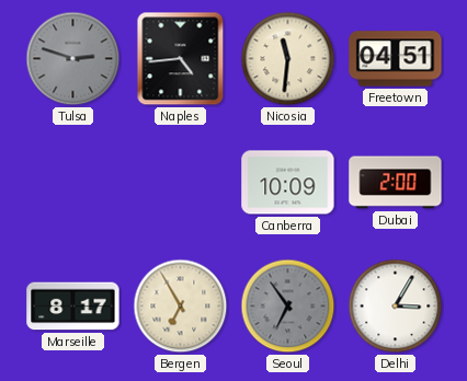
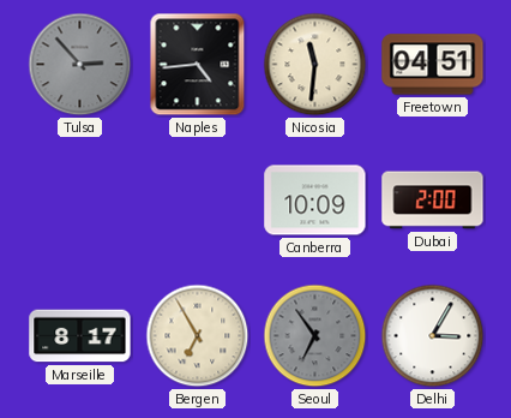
Tulsa: 2:48 -> 2:53
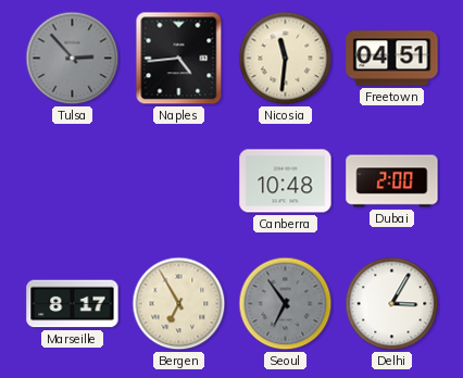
Canberra: 10:09 -> 10:48
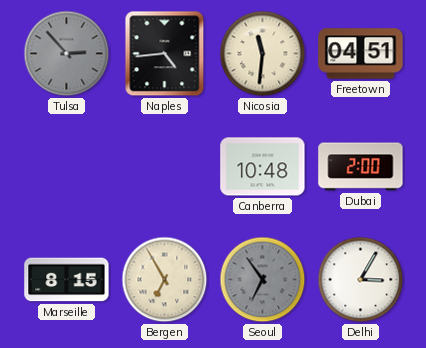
Marseille: 8:17 -> 8:15
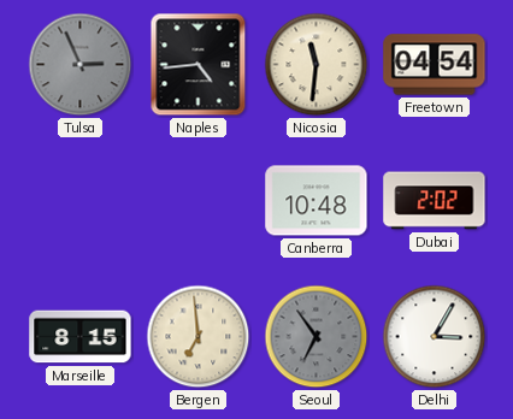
Tulsa: 2:53 -> 2:56
Freetown: 04:51 -> 04:54
Dubai: 2:00 -> 2:02
Bergen: 6:55 -> 6:59
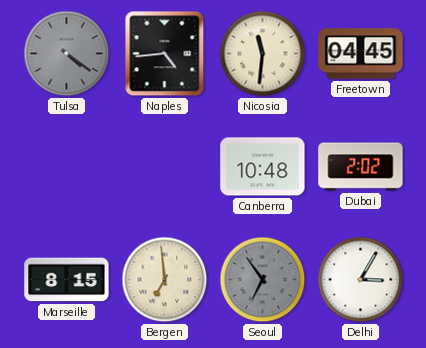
Tulsa: 2:56 -> 4:21
Freetown: 04:54 -> 04:45
